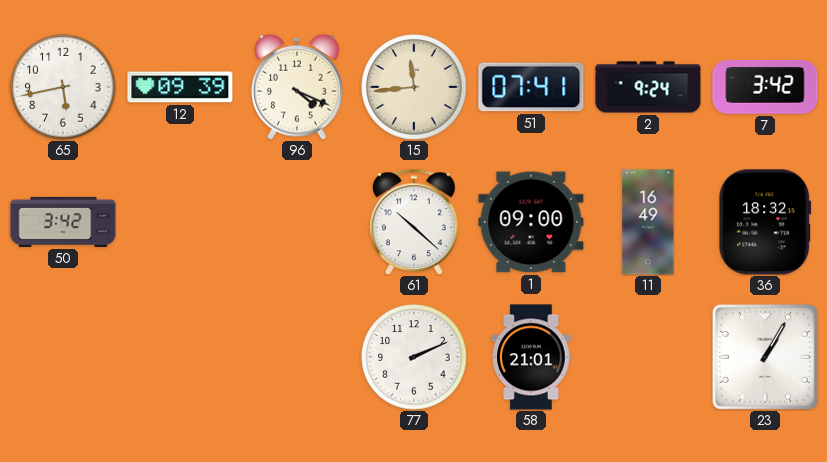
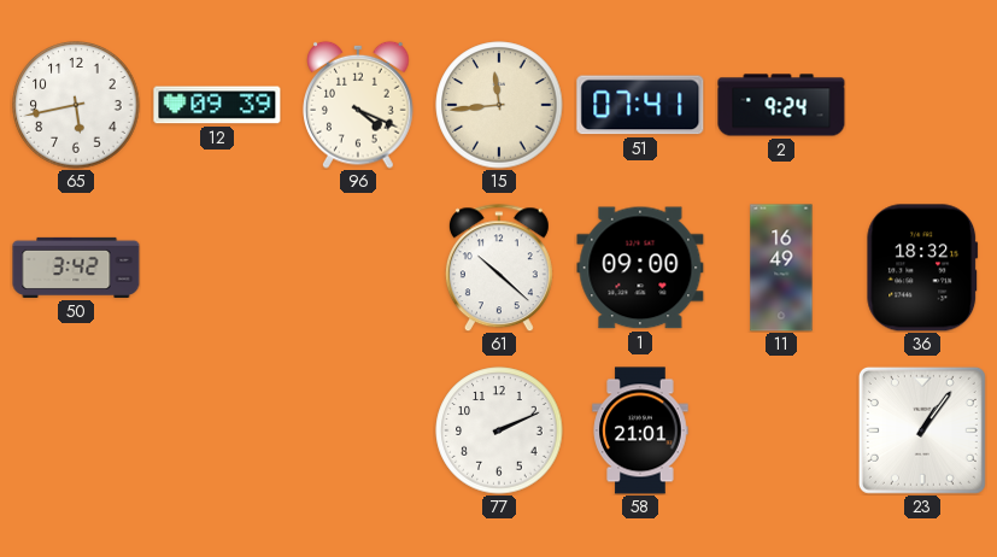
7: 3:42 -> none
23: 1:05 -> 1:06
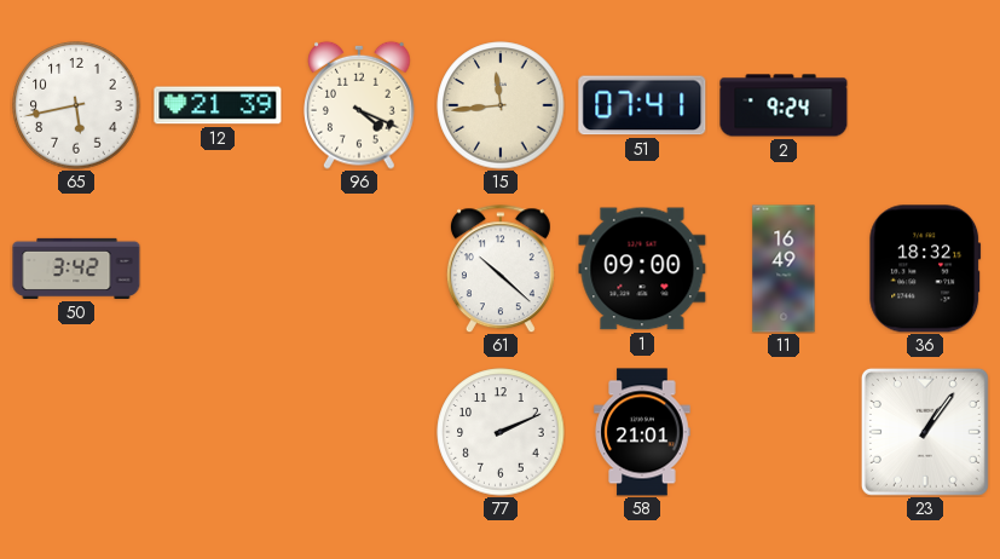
12: 09:39 -> 21:39
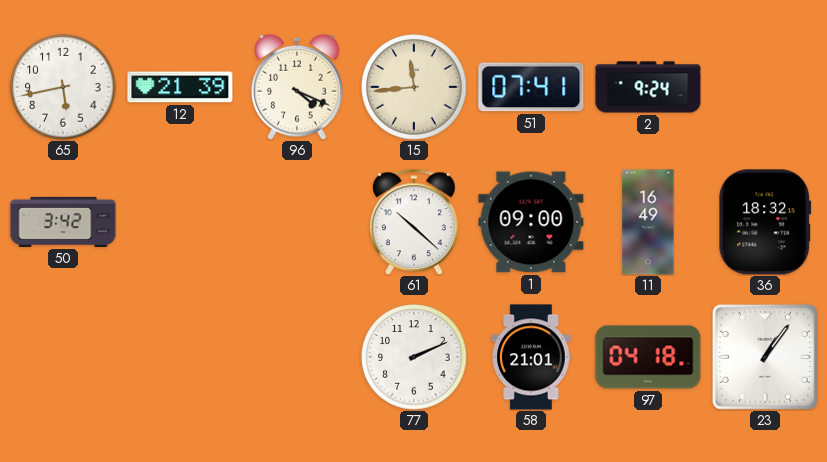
97: none -> 04:18
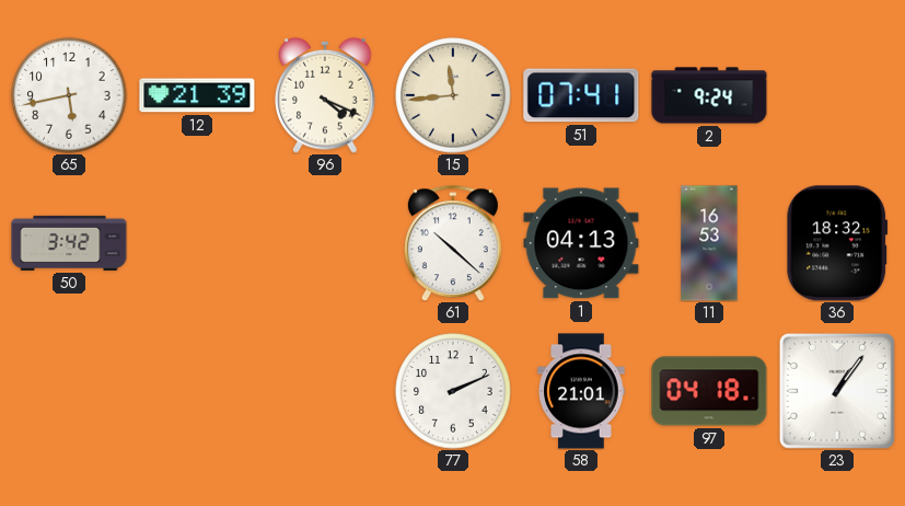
1: 09:00 -> 04:13
11: 16:49 -> 16:53
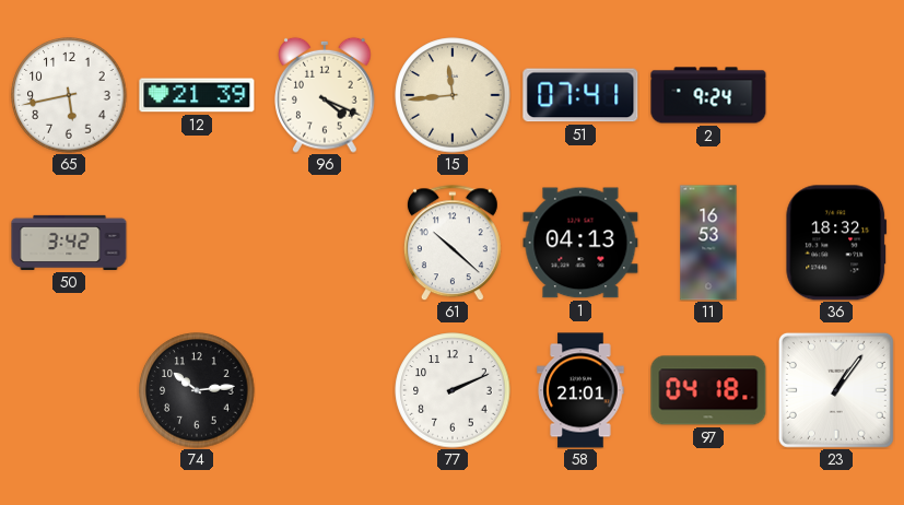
74: none -> 10:14
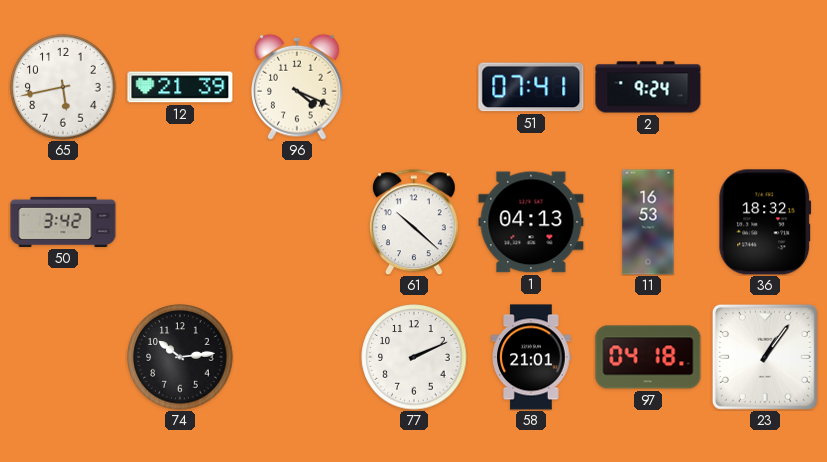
15: 11:44 -> none
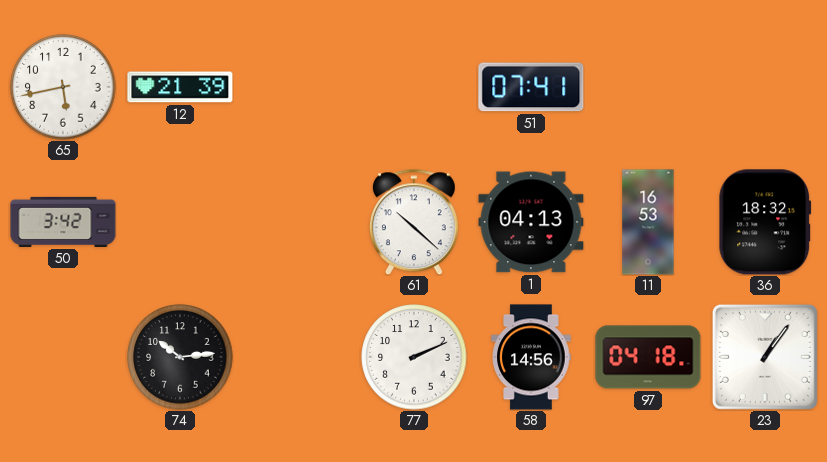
96: 4:19 -> none
2: 9:24 -> none
58: 21:01 -> 14:56
